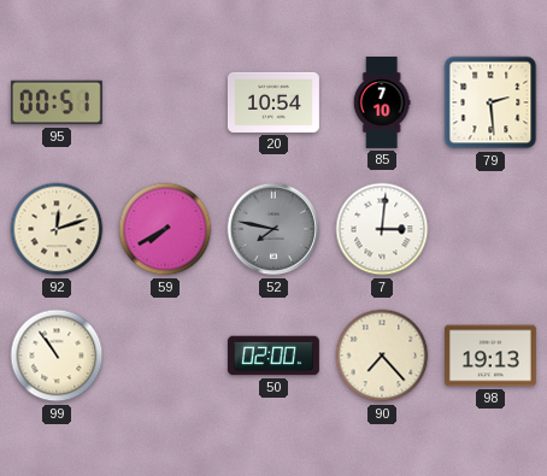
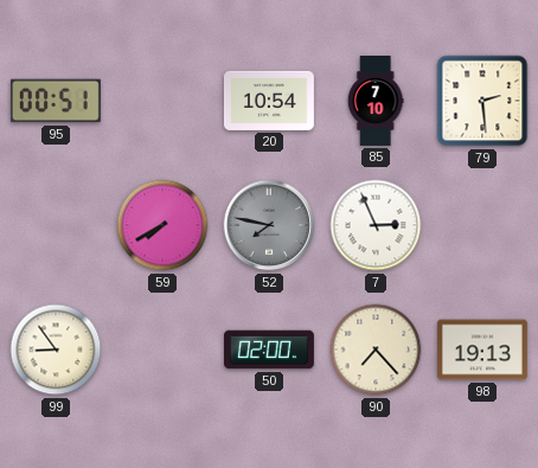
92: 12:12 -> none
7: 3:01 -> 2:56
99: 10:54 -> 8:54
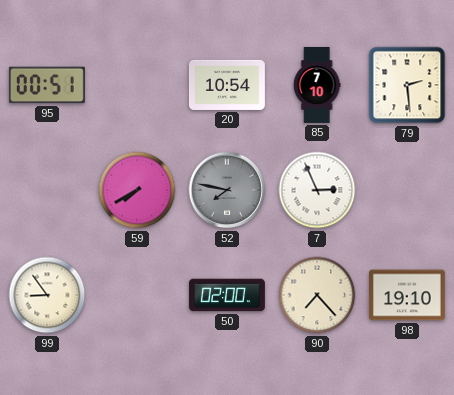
98: 19:13 -> 19:10
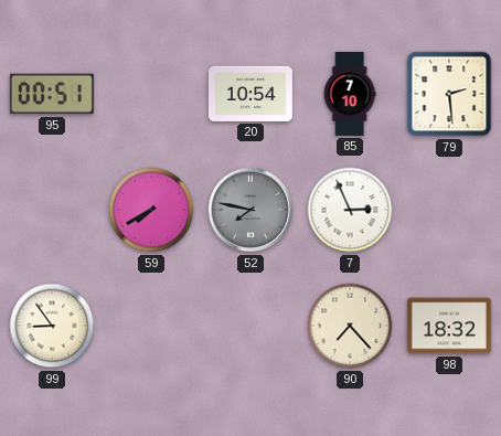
50: 02:00 -> none
98: 19:10 -> 18:32
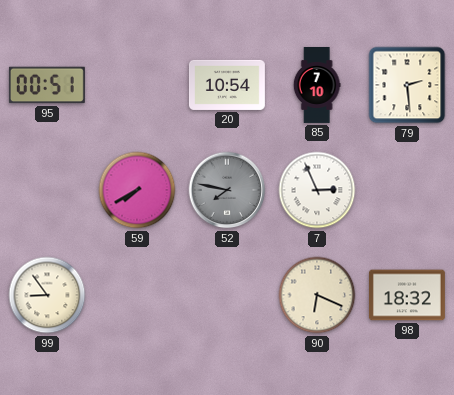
90: 7:23 -> 6:19
